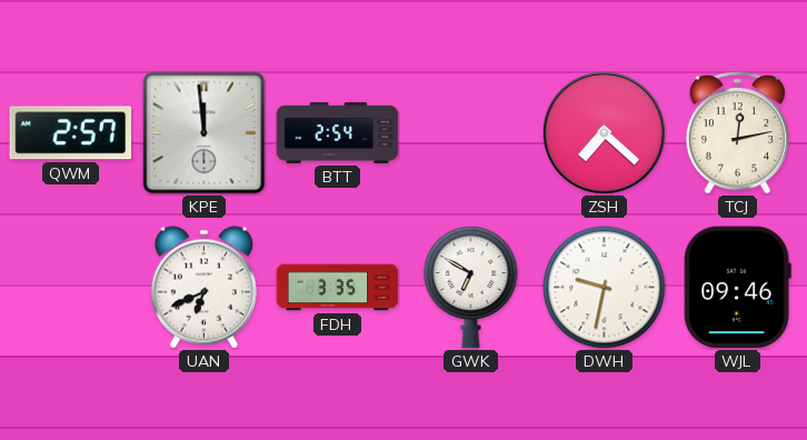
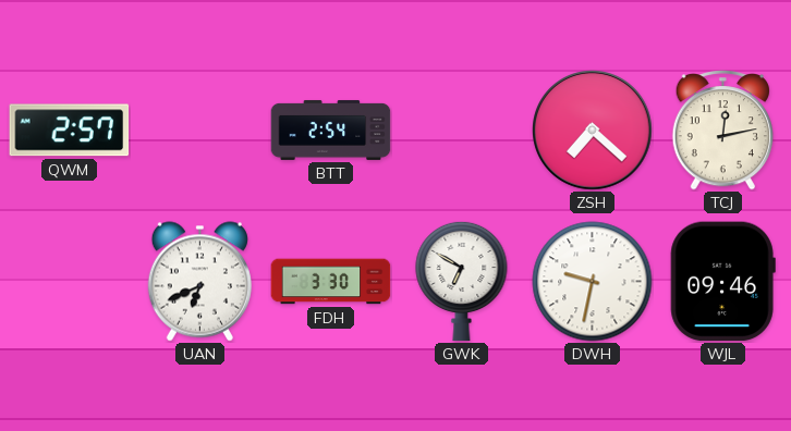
KPE: 11:59 -> none
FDH: 3:35 -> 3:30
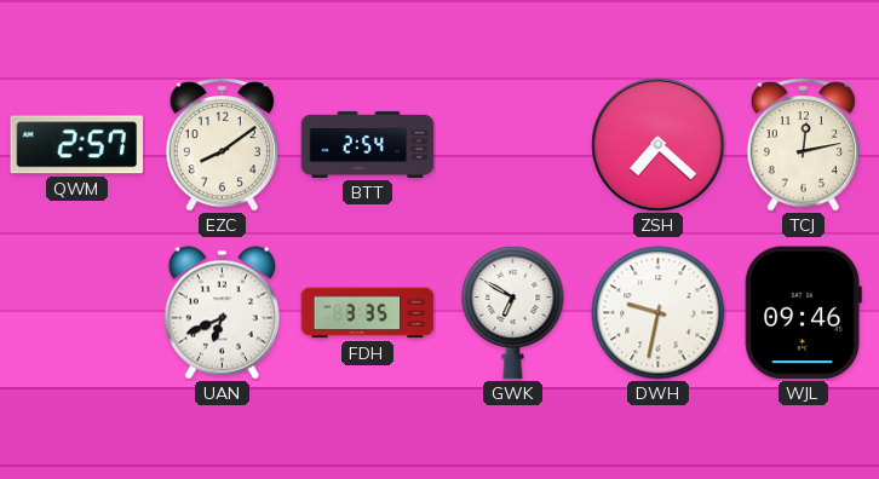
EZC: none -> 8:09
FDH: 3:30 -> 3:35
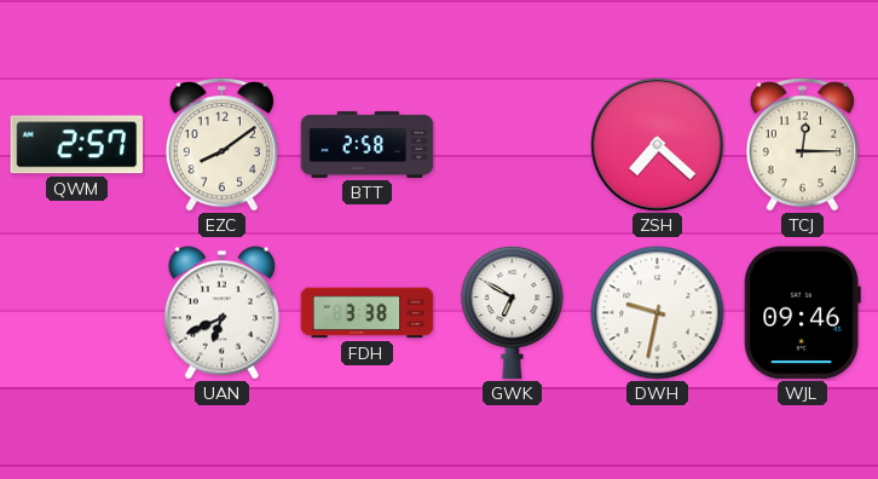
BTT: 2:54 -> 2:58
TCJ: 12:13 -> 12:15
FDH: 3:35 -> 3:38
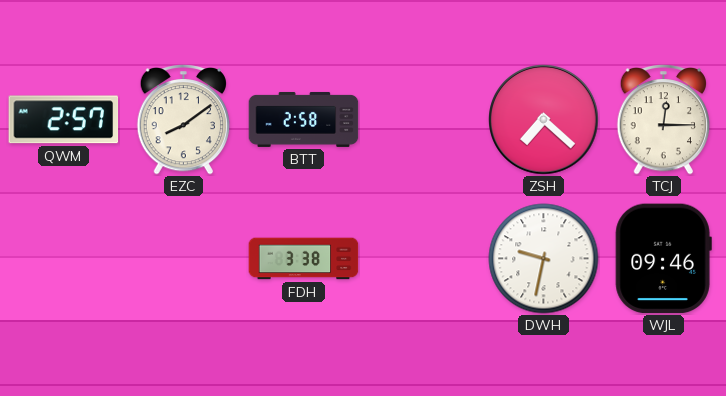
UAN: 6:41 -> none
GWK: 6:50 -> none
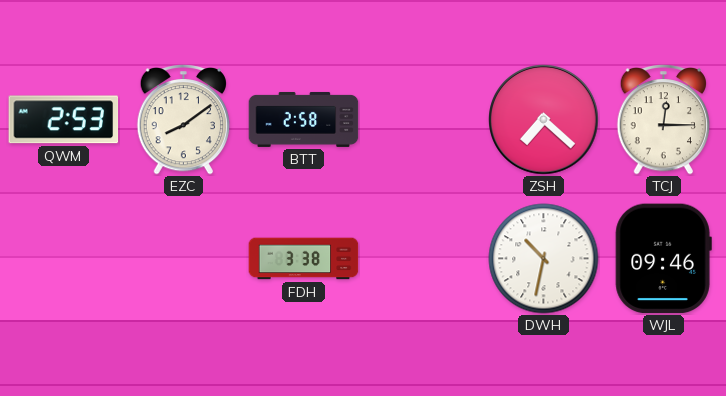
QWM: 2:57 -> 2:53
DWH: 9:32 -> 10:32
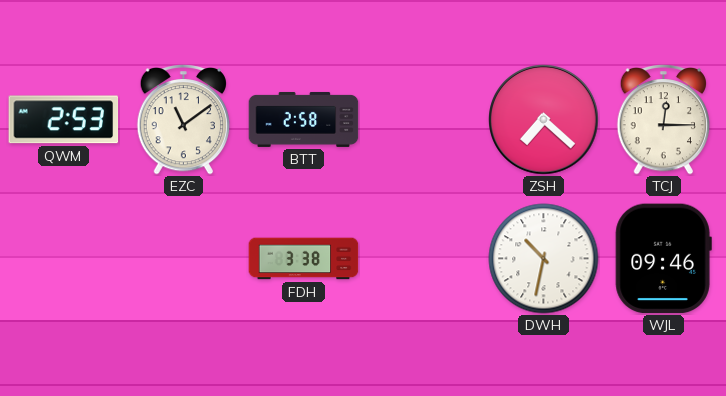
EZC: 8:09 -> 11:09
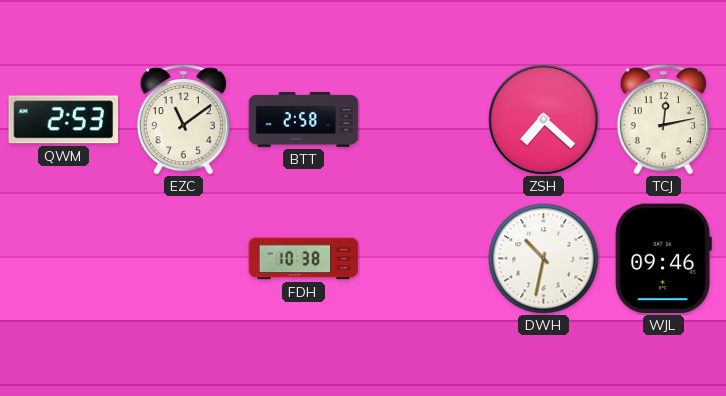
TCJ: 12:15 -> 12:13
FDH: 3:38 -> 10:38
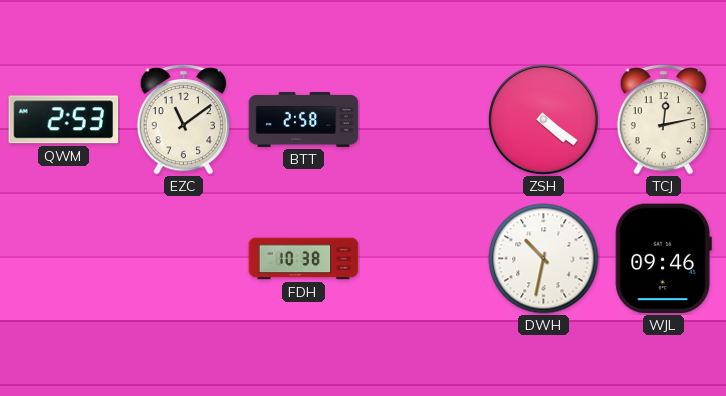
ZSH: 7:22 -> 4:21
